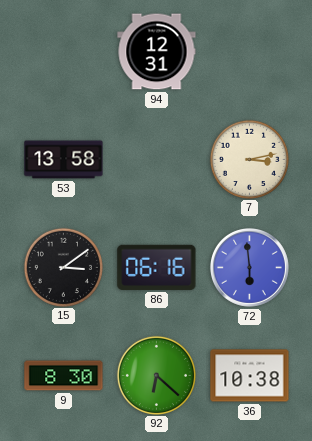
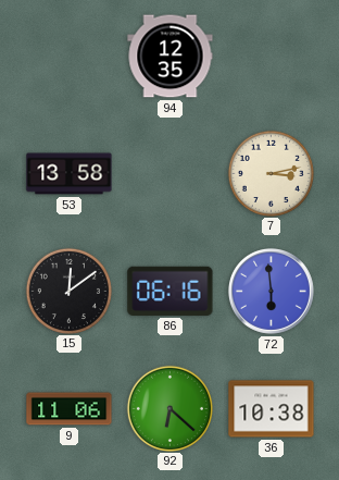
94: 12:31 -> 12:35
15: 3:09 -> 12:09
9: 8:30 -> 11:06
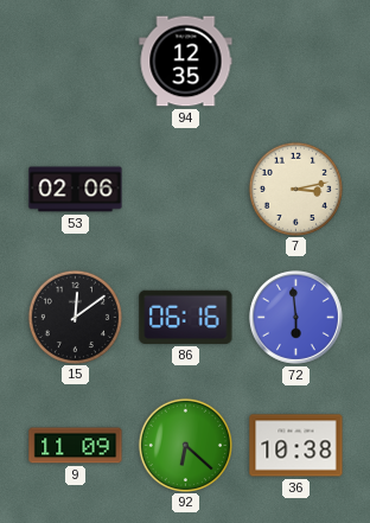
53: 13:58 -> 02:06
9: 11:06 -> 11:09
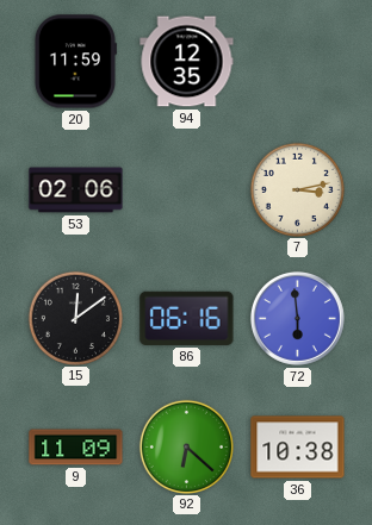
20: none -> 11:59
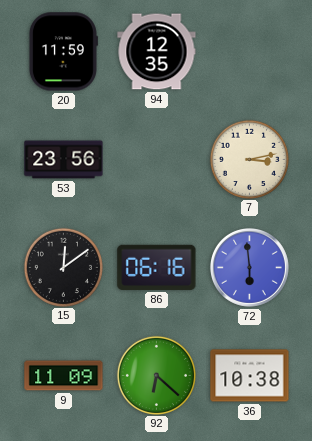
53: 02:06 -> 23:56
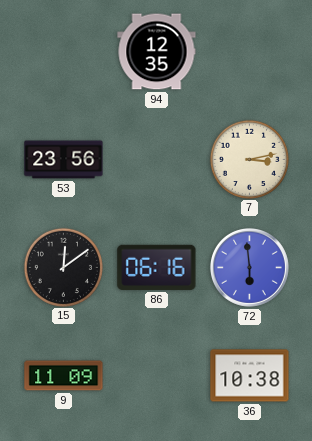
20: 11:59 -> none
92: 6:22 -> none
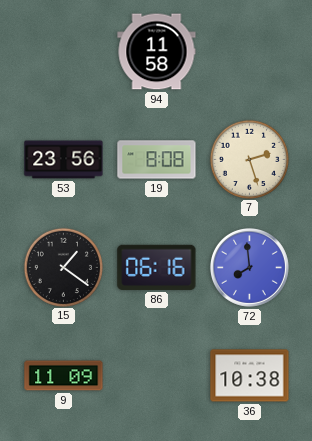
94: 12:35 -> 11:58
19: none -> 8:08
7: 3:13 -> 2:27
15: 12:09 -> 1:21
72: 5:59 -> 7:59
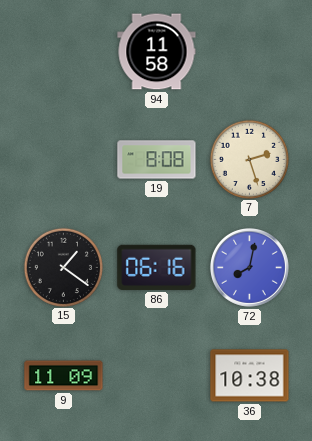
53: 23:56 -> none
72: 7:59 -> 8:02
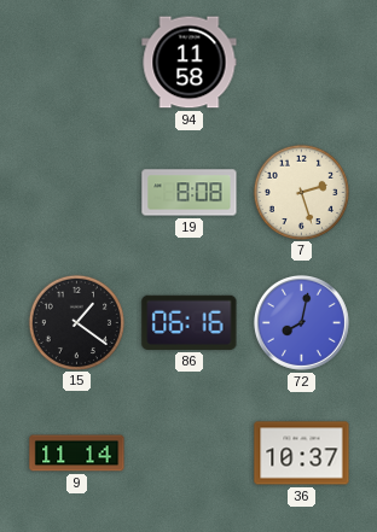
9: 11:09 -> 11:14
36: 10:38 -> 10:37
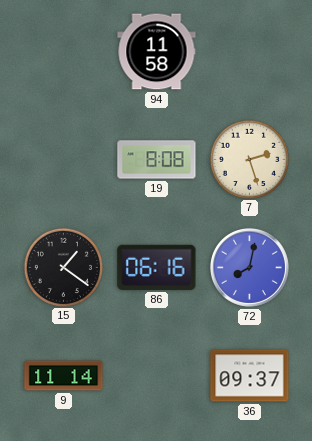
36: 10:37 -> 09:37
